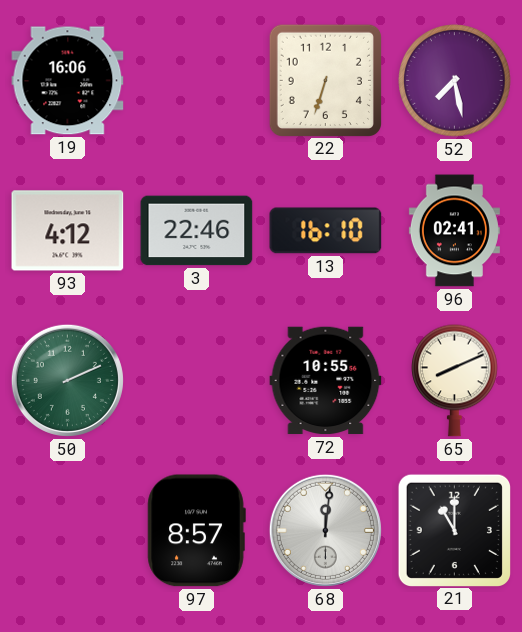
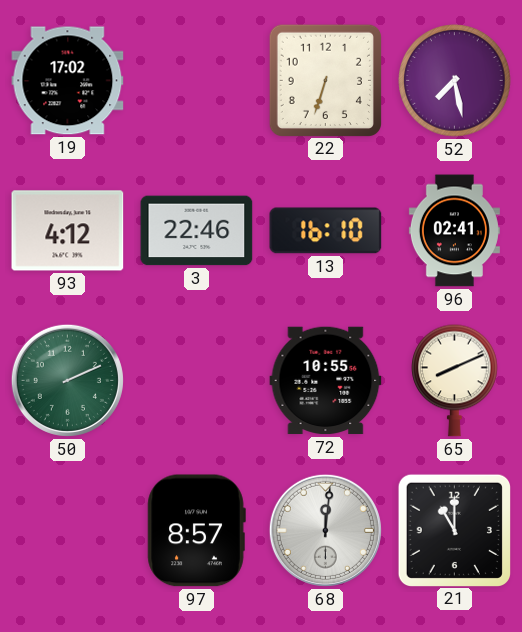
19: 16:06 -> 17:02
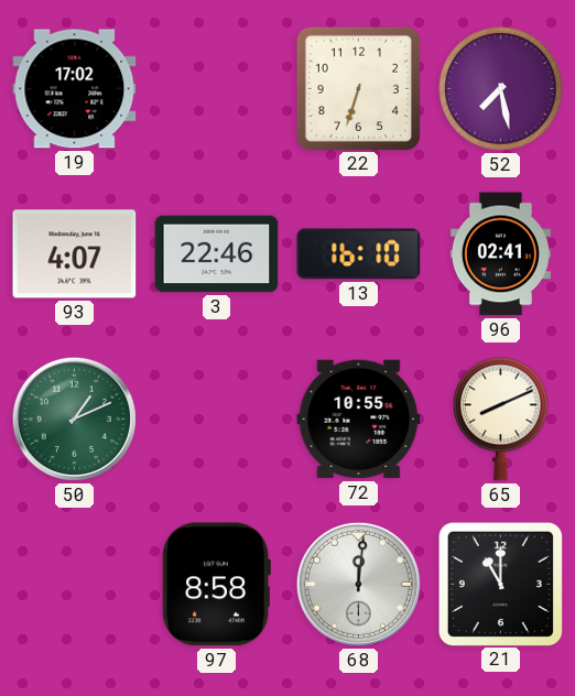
93: 4:12 -> 4:07
50: 2:11 -> 1:11
97: 8:57 -> 8:58
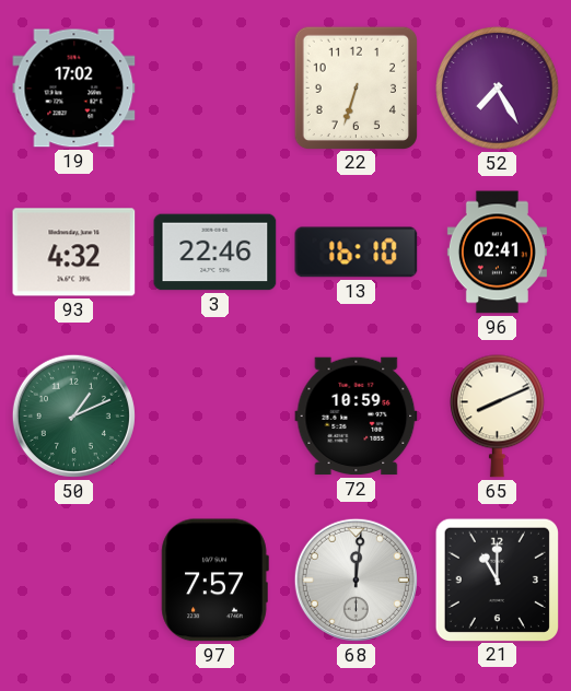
52: 7:28 -> 7:25
93: 4:07 -> 4:32
72: 10:55 -> 10:59
97: 8:58 -> 7:57
